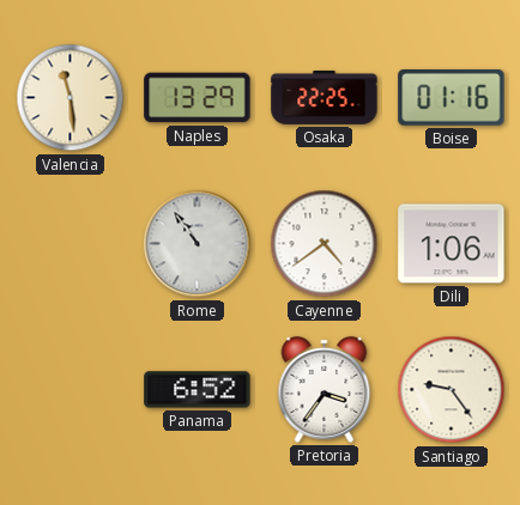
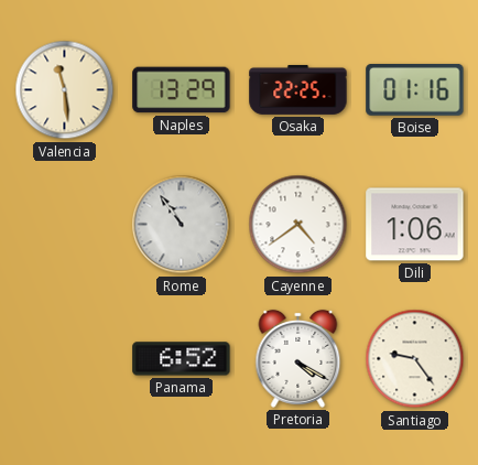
Pretoria: 3:36 -> 4:20
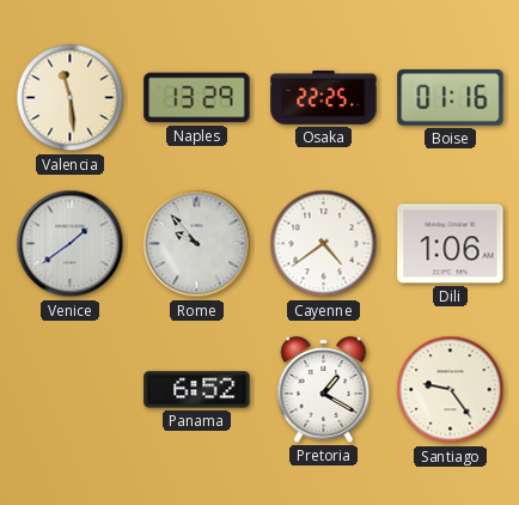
Venice: none -> 1:39
Rome: 10:54 -> 9:53
Pretoria: 4:20 -> 1:20
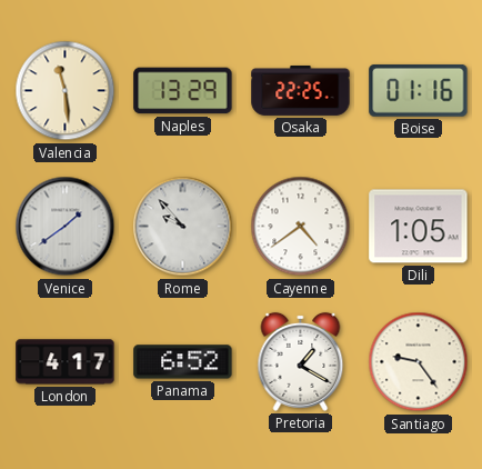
Dili: 1:06 -> 1:05
London: none -> 4:17
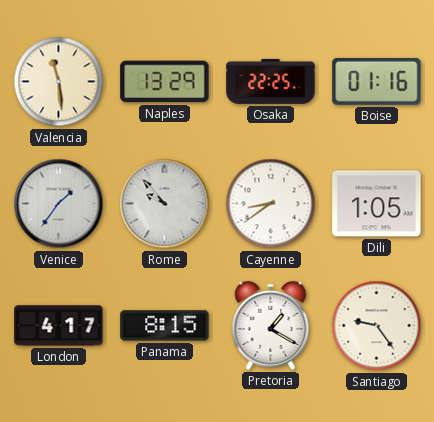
Venice: 1:39 -> 1:36
Cayenne: 4:39 -> 8:39
Panama: 6:52 -> 8:15
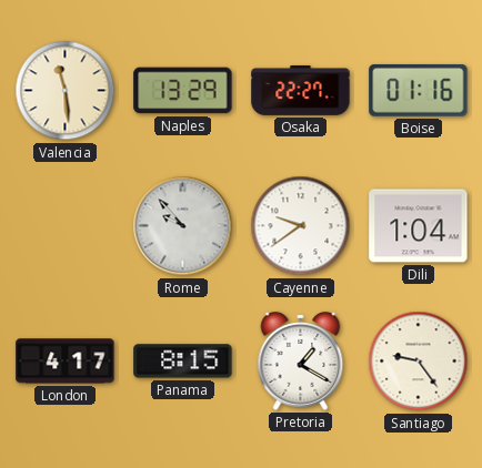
Osaka: 22:25 -> 22:27
Venice: 1:36 -> none
Cayenne: 8:39 -> 9:39
Dili: 1:05 -> 1:04
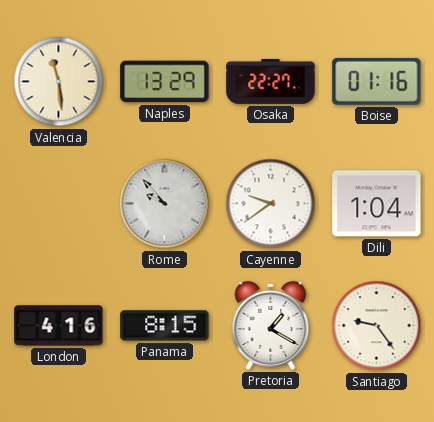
London: 4:17 -> 4:16
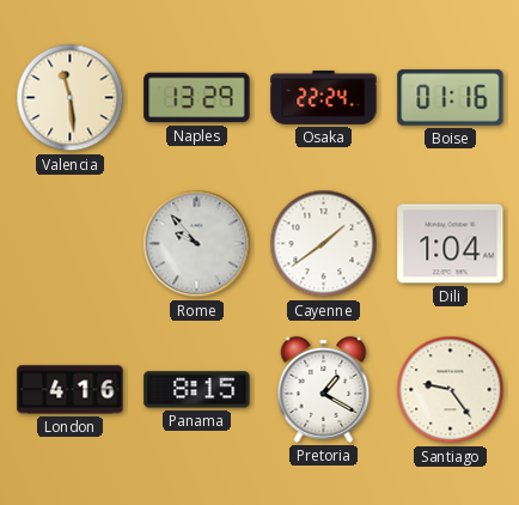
Osaka: 22:27 -> 22:24
Cayenne: 9:39 -> 1:39
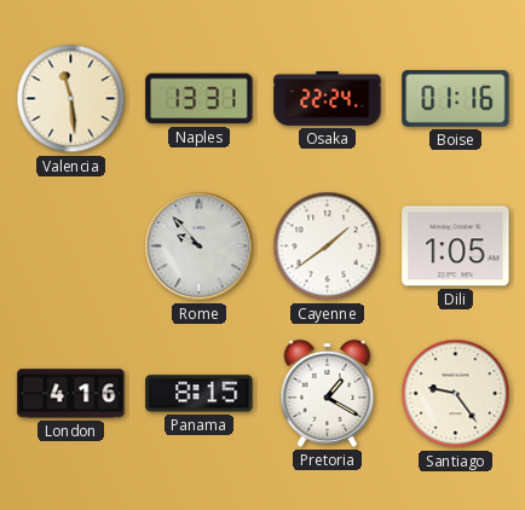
Naples: 13:29 -> 13:31
Dili: 1:04 -> 1:05
